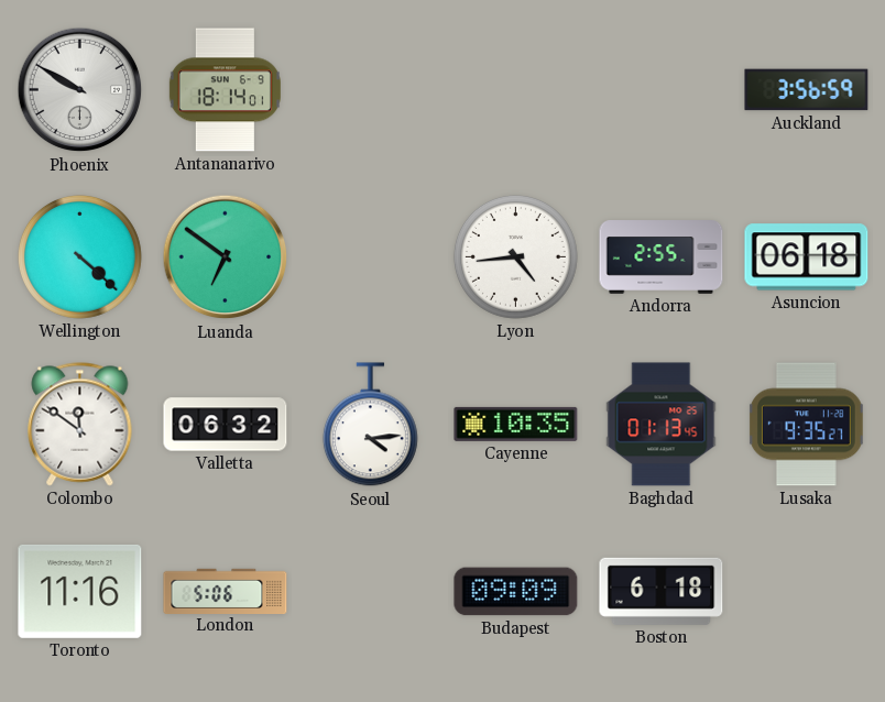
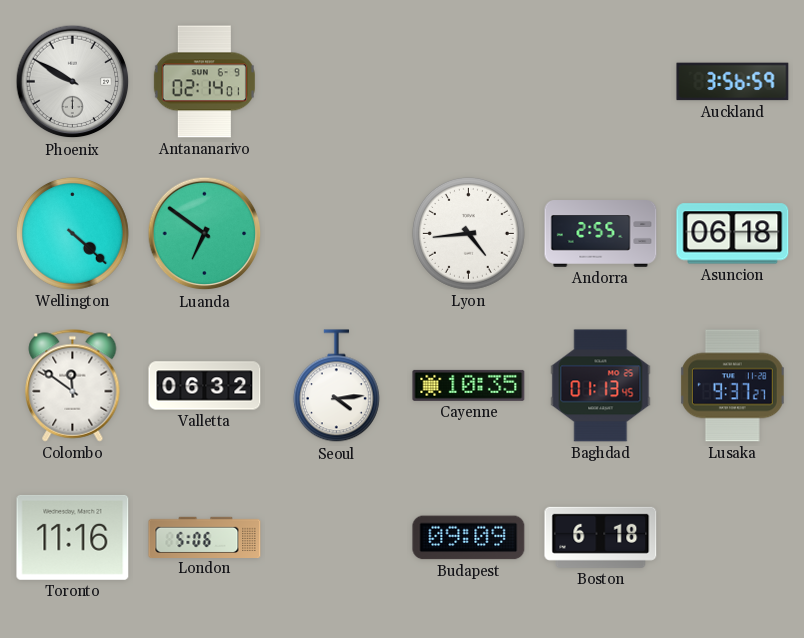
Antananarivo: 18:14 -> 02:14
Lusaka: 9:35 -> 9:37
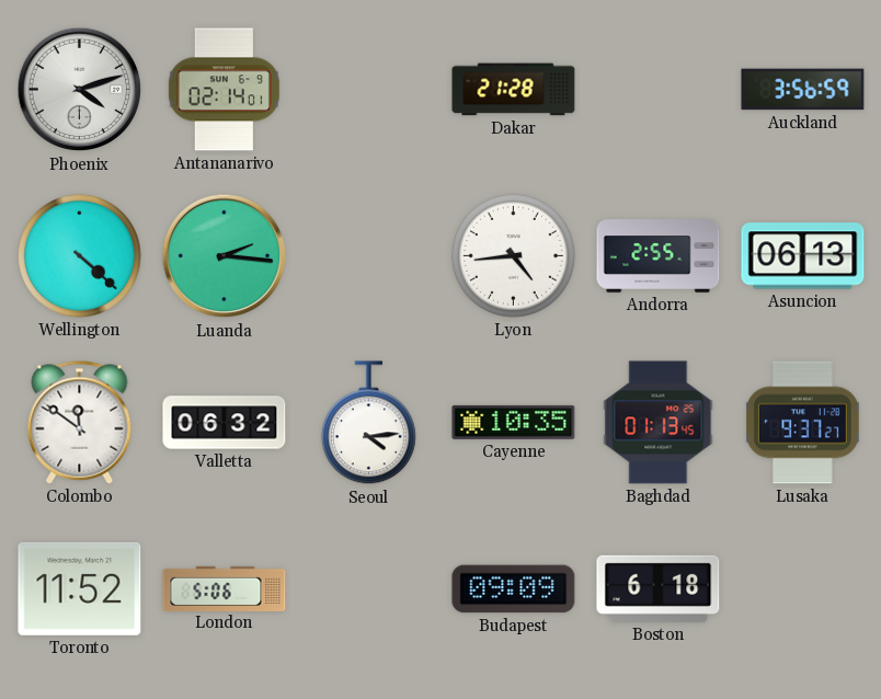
Phoenix: 9:50 -> 4:12
Dakar: none -> 21:28
Luanda: 6:51 -> 2:16
Asuncion: 06:18 -> 06:13
Toronto: 11:16 -> 11:52
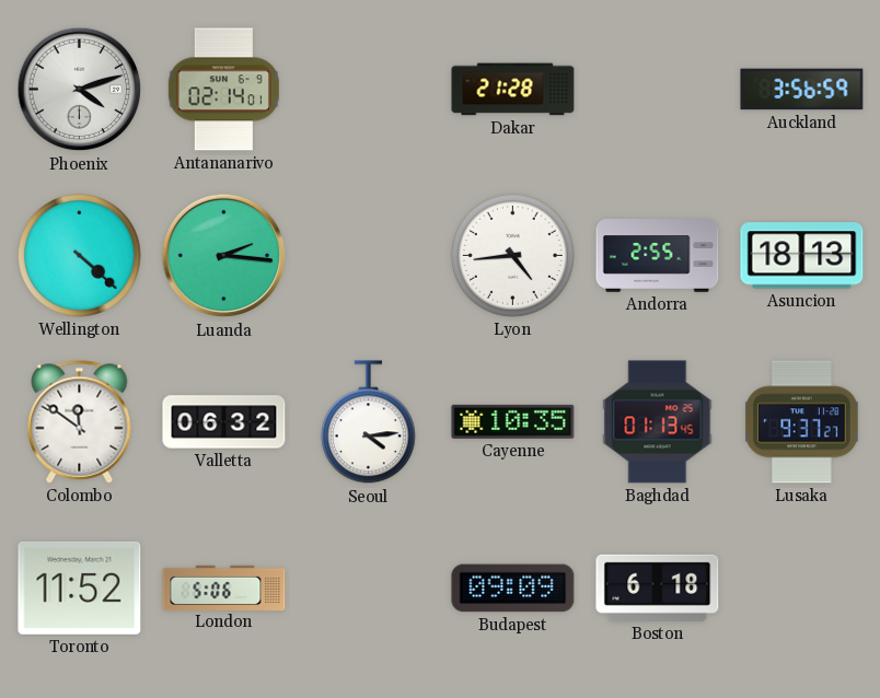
Asuncion: 06:13 -> 18:13
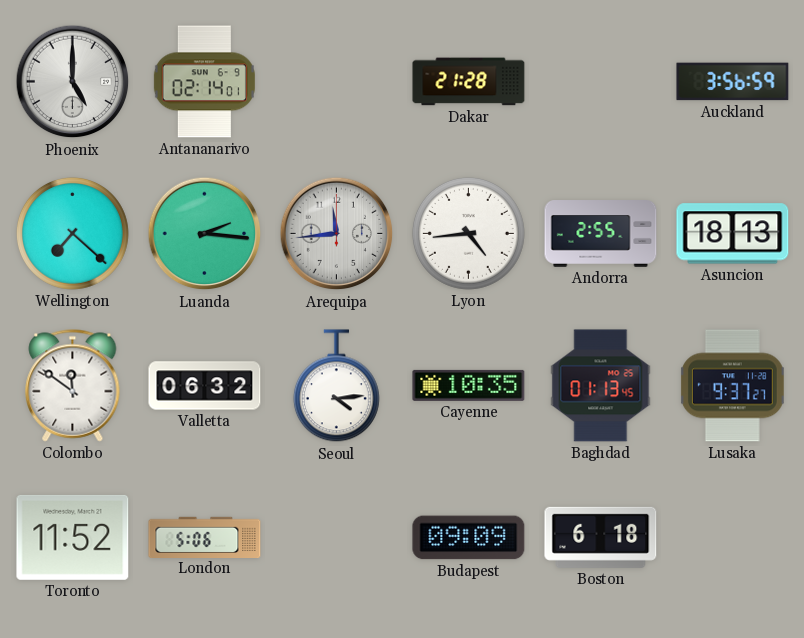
Phoenix: 4:12 -> 5:00
Wellington: 4:22 -> 7:22
Arequipa: none -> 11:44
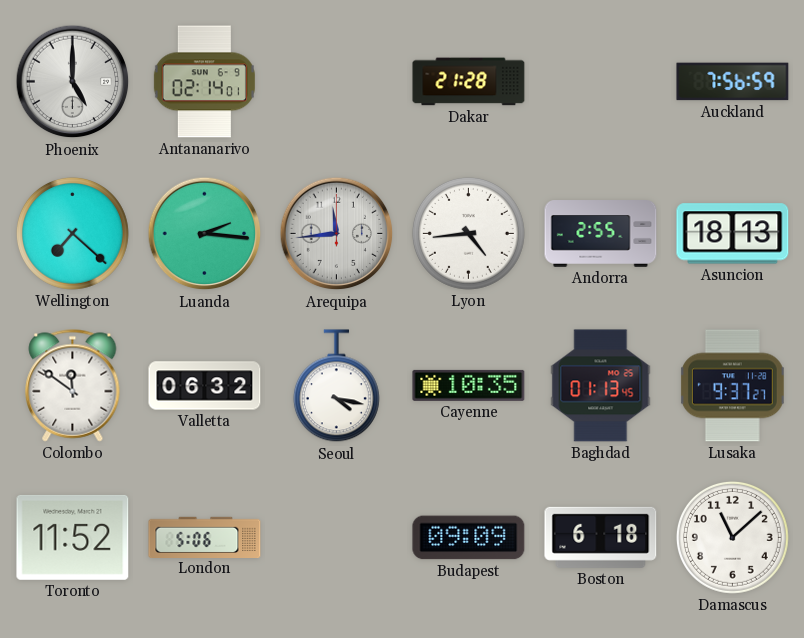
Auckland: 3:56 -> 7:56
Seoul: 4:14 -> 4:17
Damascus: none -> 11:08
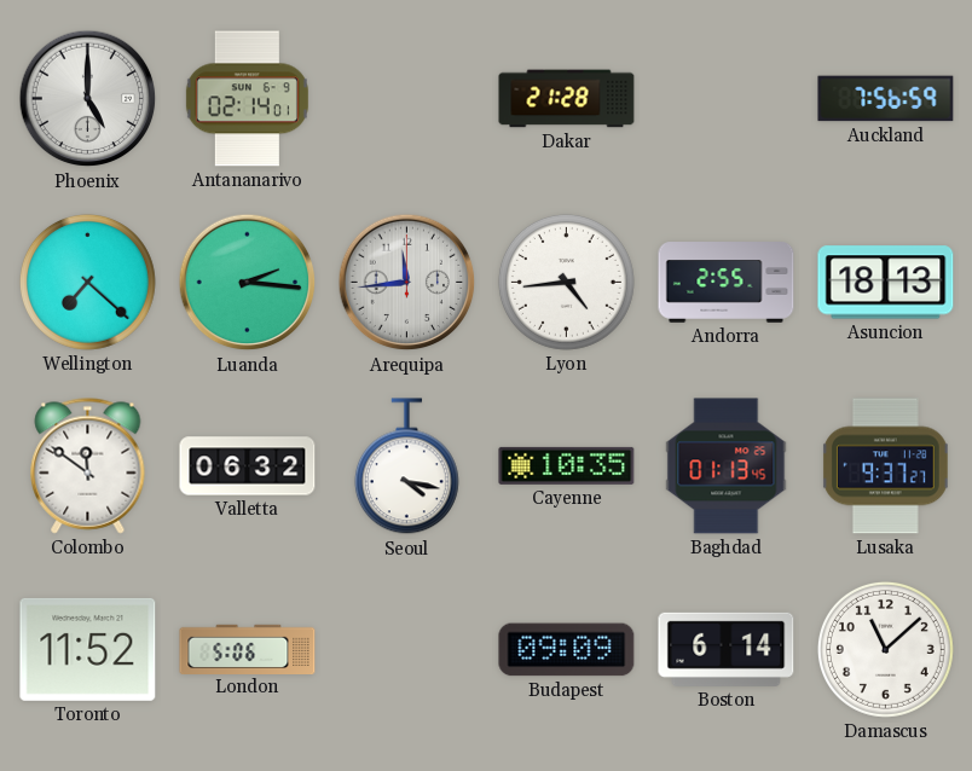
Boston: 6:18 -> 6:14
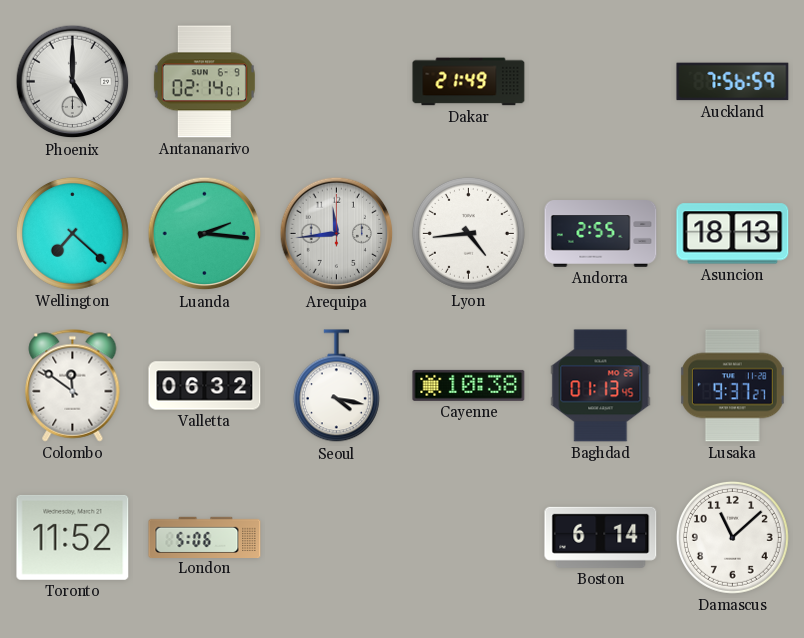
Dakar: 21:28 -> 21:49
Cayenne: 10:35 -> 10:38
Budapest: 09:09 -> none
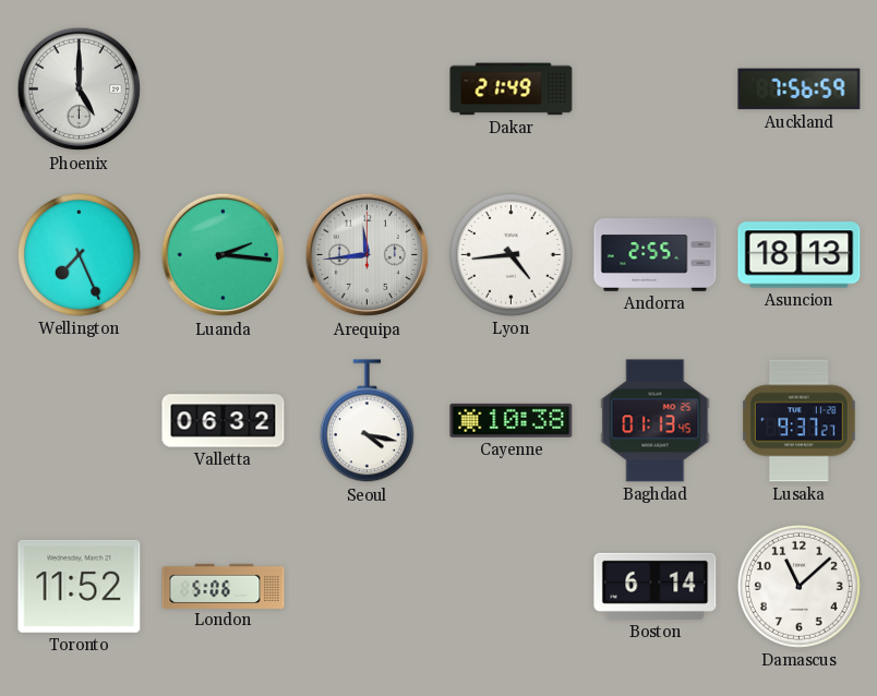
Antananarivo: 02:14 -> none
Wellington: 7:22 -> 7:26
Colombo: 11:51 -> none
